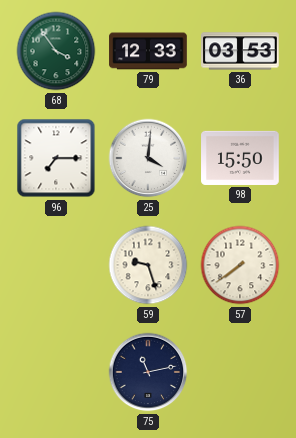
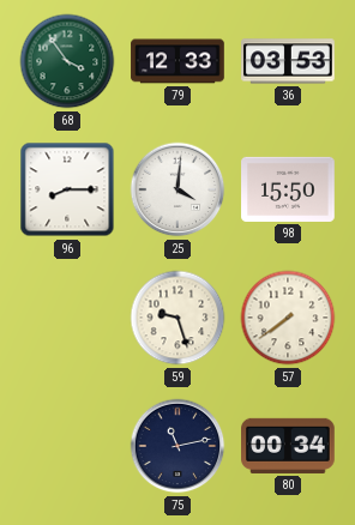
96: 7:15 -> 8:15
80: none -> 00:34
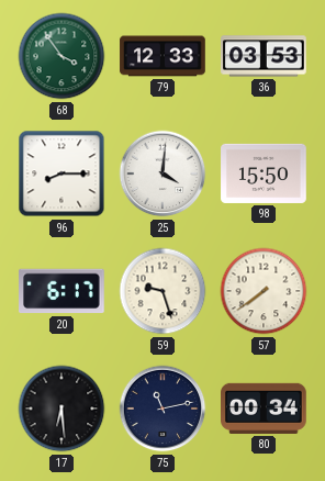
20: none -> 6:17
17: none -> 6:29
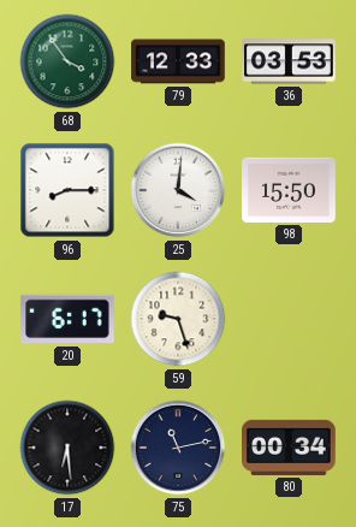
57: 7:39 -> none
